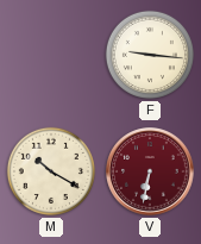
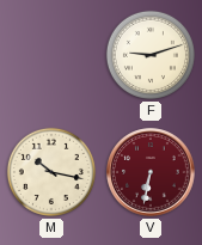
F: 9:16 -> 9:12
M: 10:20 -> 10:17
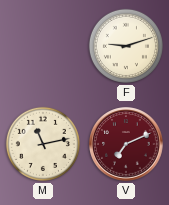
M: 10:17 -> 11:13
V: 6:32 -> 7:11
